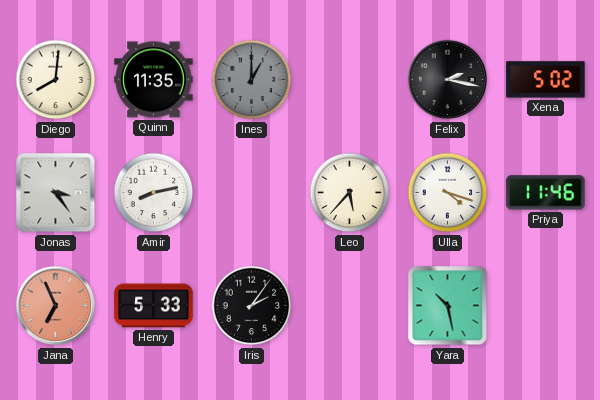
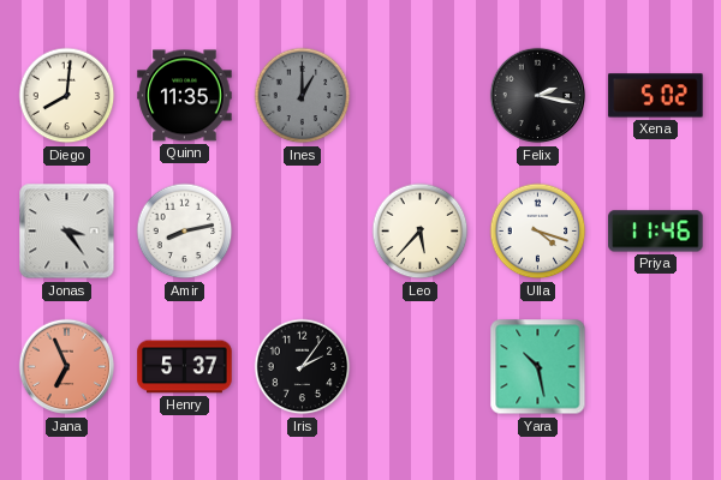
Henry: 5:33 -> 5:37
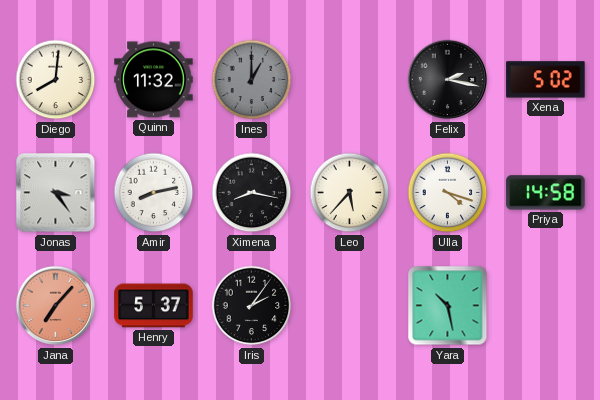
Quinn: 11:35 -> 11:32
Ximena: none -> 8:17
Priya: 11:46 -> 14:58
Jana: 6:56 -> 7:07
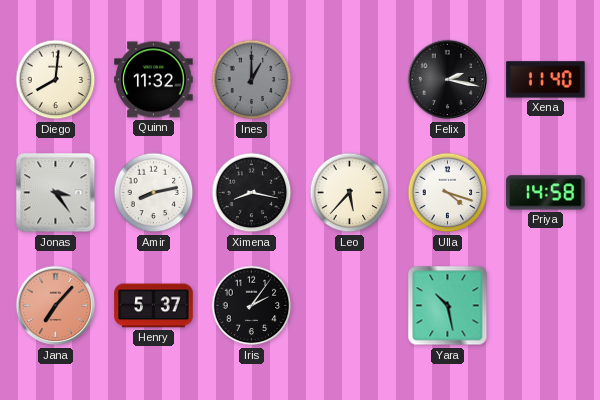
Xena: 5:02 -> 11:40
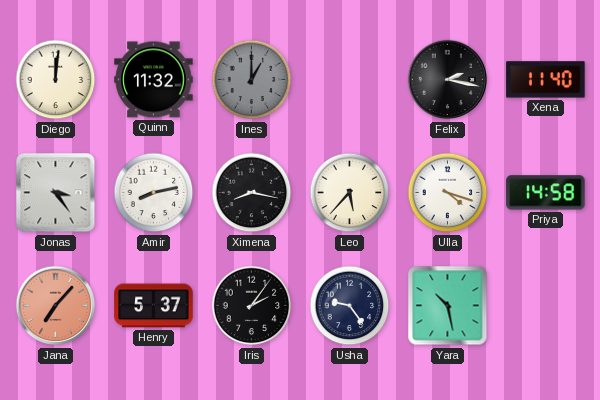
Diego: 8:01 -> 12:01
Usha: none -> 9:24
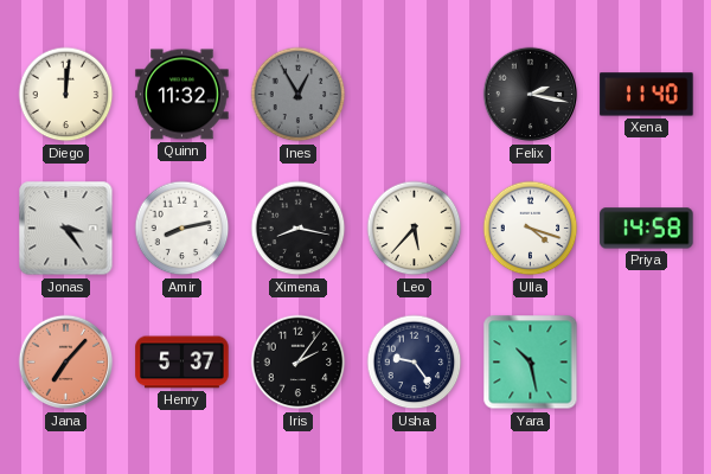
Ines: 1:00 -> 12:55
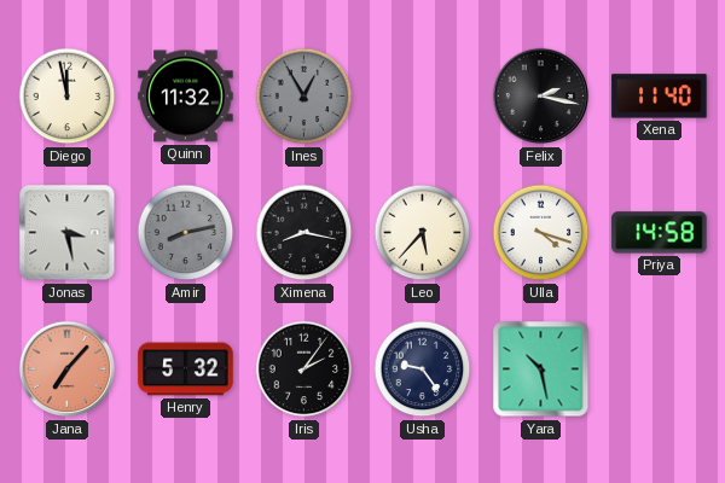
Diego: 12:01 -> 11:58
Jonas: 3:24 -> 3:28
Amir dial: white -> grey
Henry: 5:37 -> 5:32
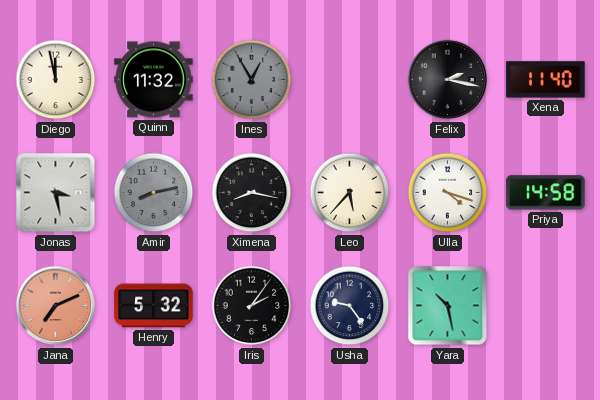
Jana: 7:07 -> 7:11
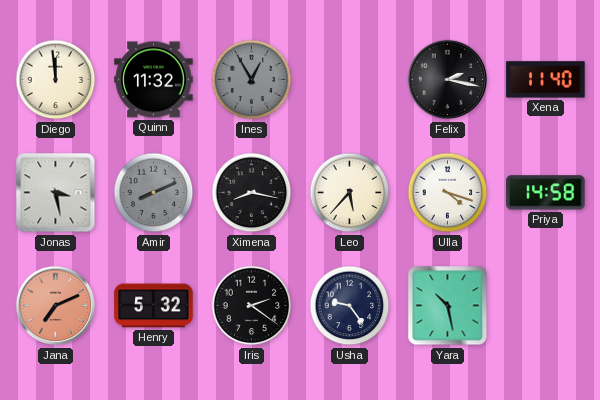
Diego: 11:58 -> 11:59
Amir: 8:13 -> 8:11
Iris: 2:06 -> 2:21
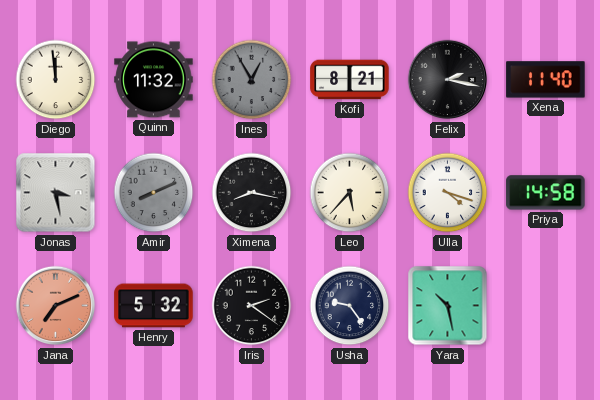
Kofi: none -> 8:21
